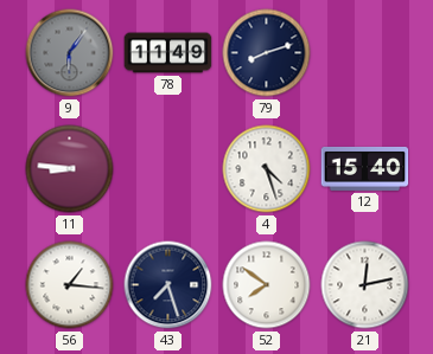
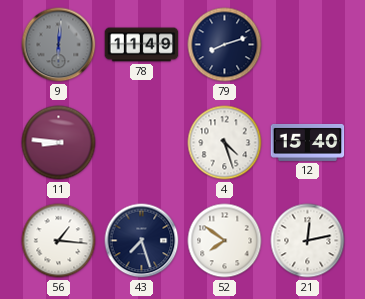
9: 6:06 -> 6:01
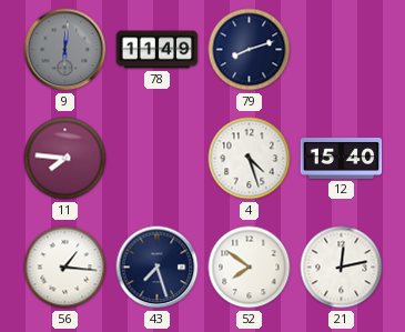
11: 8:46 -> 7:46
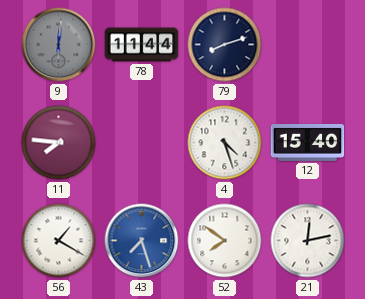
78: 11:49 -> 11:44
56: 1:16 -> 1:20
43 dial: navy -> blue
